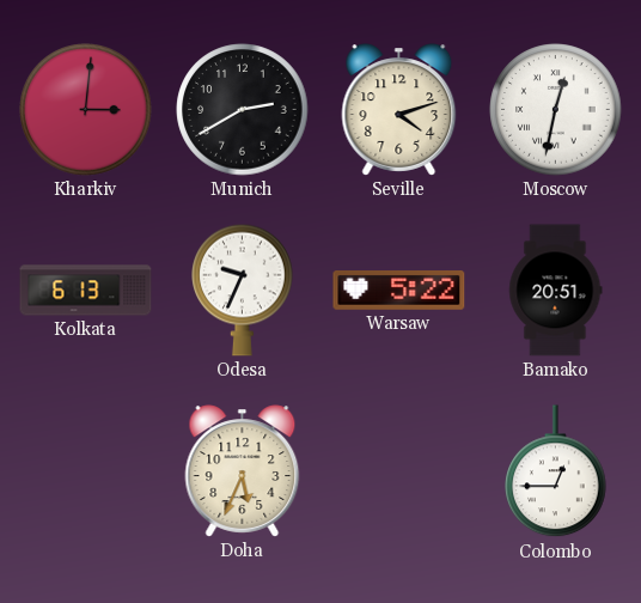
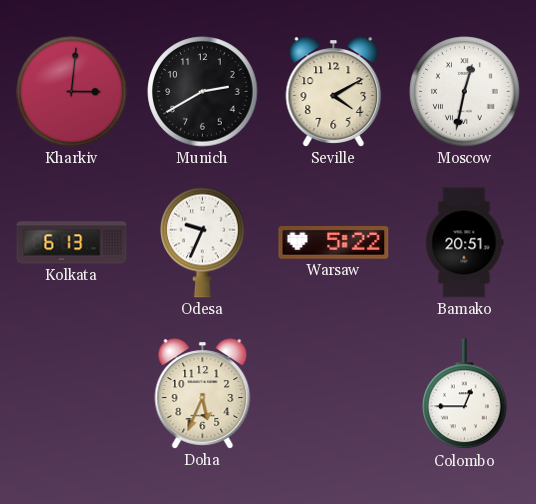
Seville: 4:12 -> 4:10
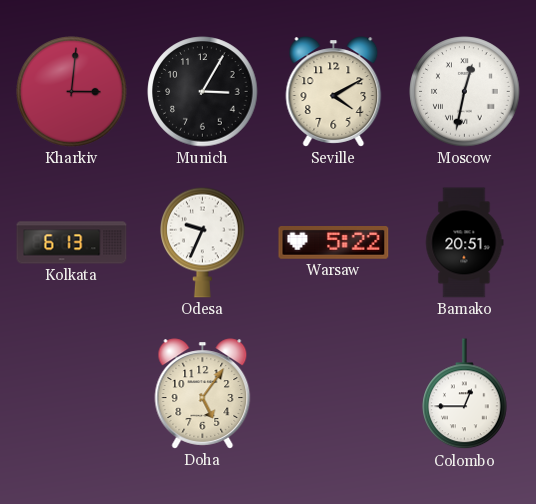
Munich: 2:40 -> 3:05
Doha: 5:34 -> 5:06
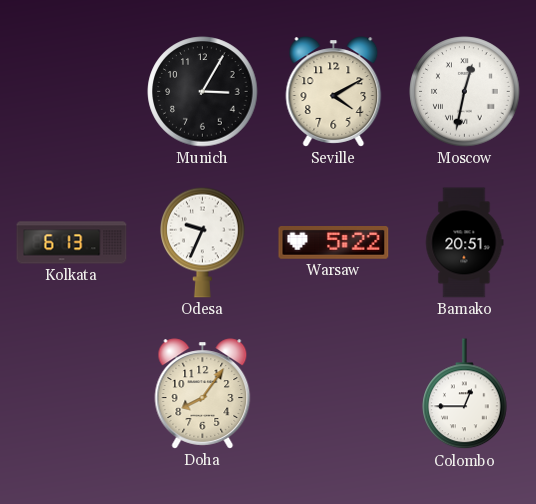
Kharkiv: 3:01 -> none
Doha: 5:06 -> 8:06
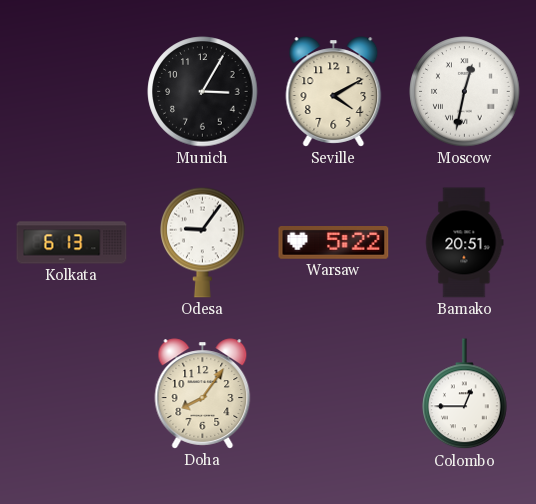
Odesa: 9:34 -> 9:06
